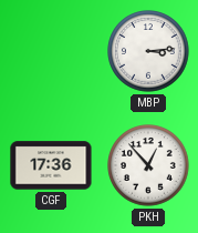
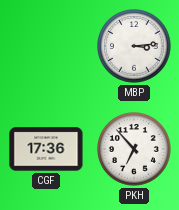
PKH: 12:53 -> 6:53
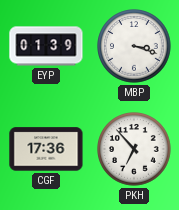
EYP: none -> 01:39
MBP: 3:14 -> 3:18
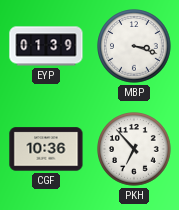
CGF: 17:36 -> 10:36
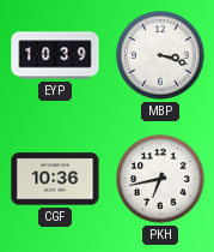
EYP: 01:39 -> 10:39
PKH: 6:53 -> 6:43
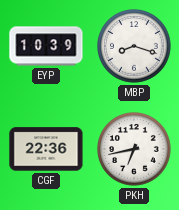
MBP: 3:18 -> 8:18
CGF: 10:36 -> 22:36
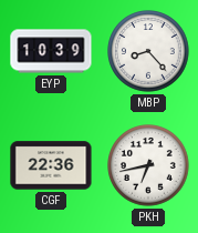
MBP: 8:18 -> 8:23
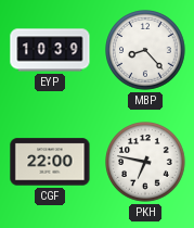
CGF: 22:36 -> 22:00
PKH: 6:43 -> 6:47
